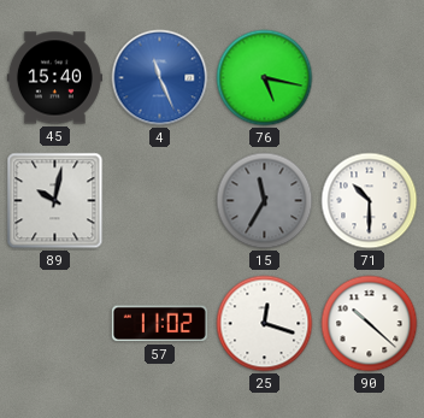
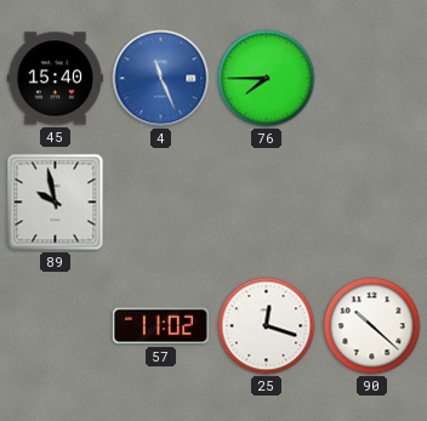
76: 5:17 -> 7:45
89: 10:02 -> 9:58
15: 11:35 -> none
71: 10:30 -> none
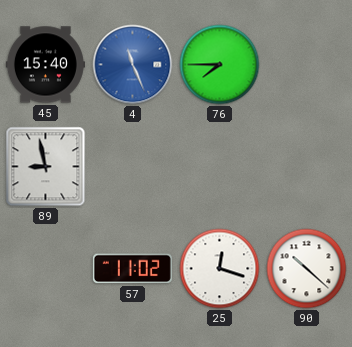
89: 9:58 -> 8:58
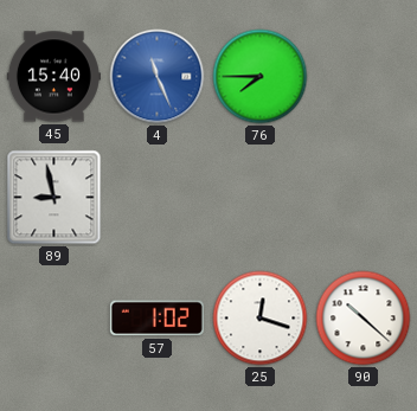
57: 11:02 -> 1:02
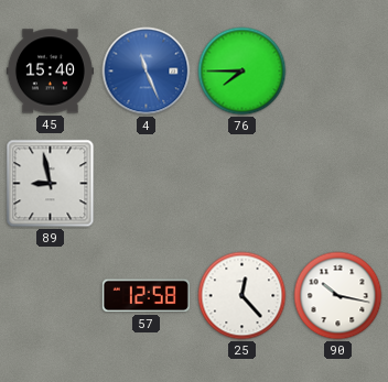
57: 1:02 -> 12:58
25: 12:18 -> 12:23
90: 10:22 -> 10:17
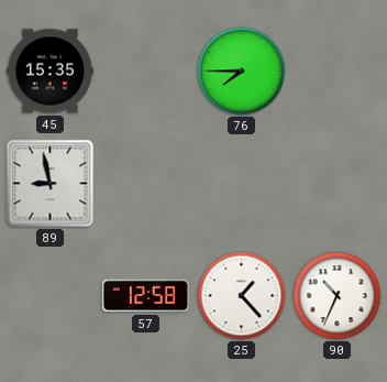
45: 15:40 -> 15:35
4: 11:26 -> none
25: 12:23 -> 1:23
90: 10:17 -> 10:34
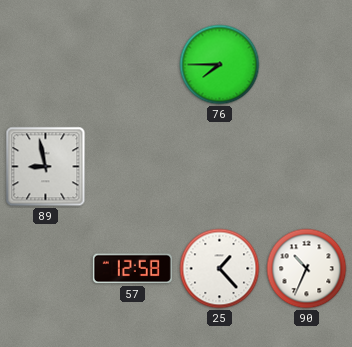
45: 15:35 -> none
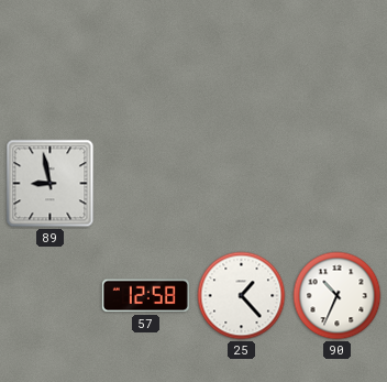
76: 7:45 -> none
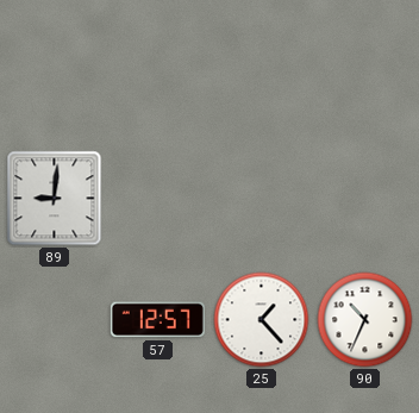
89: 8:58 -> 9:01
57: 12:58 -> 12:57
